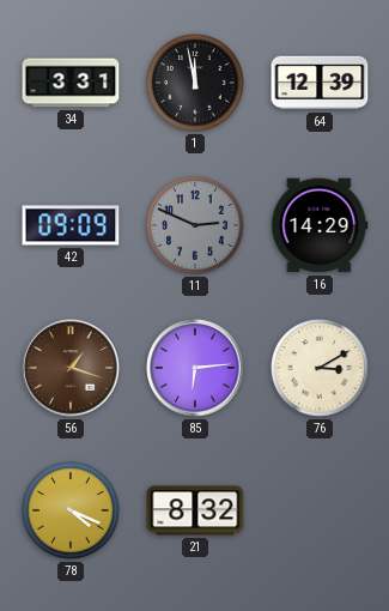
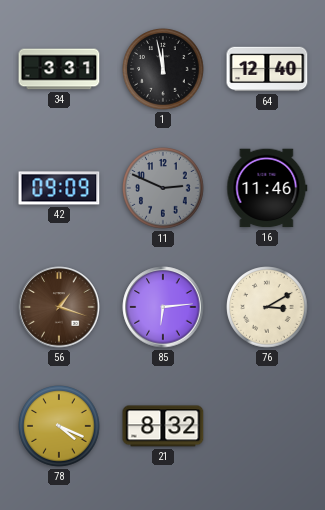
64: 12:39 -> 12:40
16: 14:29 -> 11:46
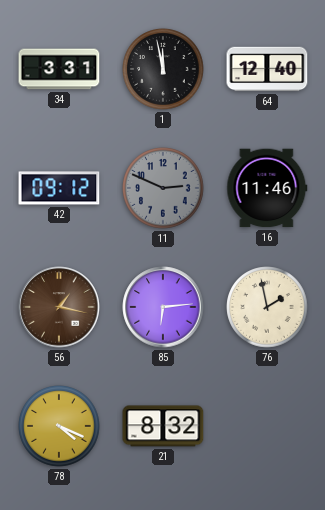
42: 09:09 -> 09:12
56: 1:18 -> 1:17
76: 3:10 -> 1:58
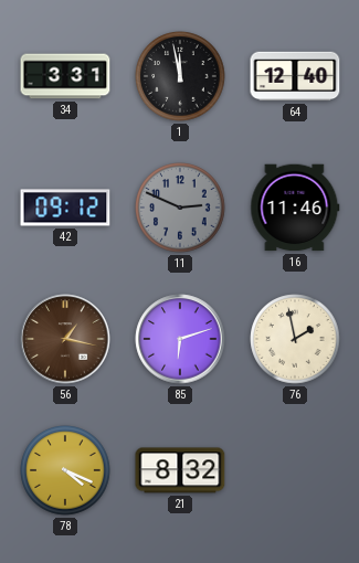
85: 6:14 -> 6:12
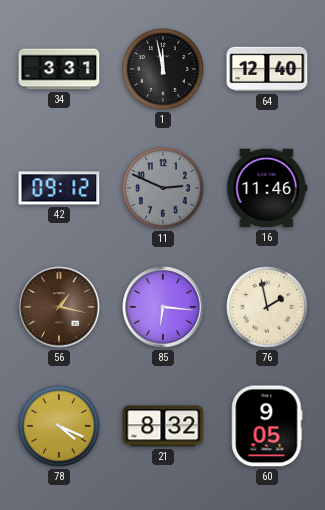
85: 6:12 -> 6:16
60: none -> 9:05
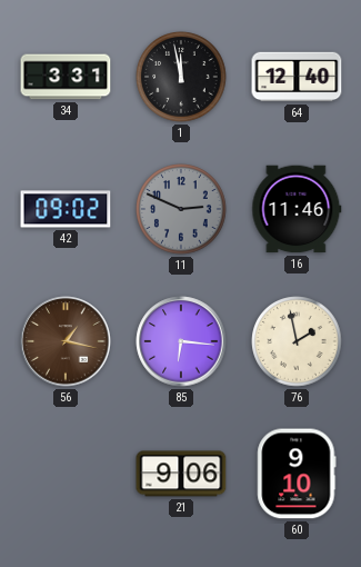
42: 09:12 -> 09:02
78: 4:19 -> none
21: 8:32 -> 9:06
60: 9:05 -> 9:10
